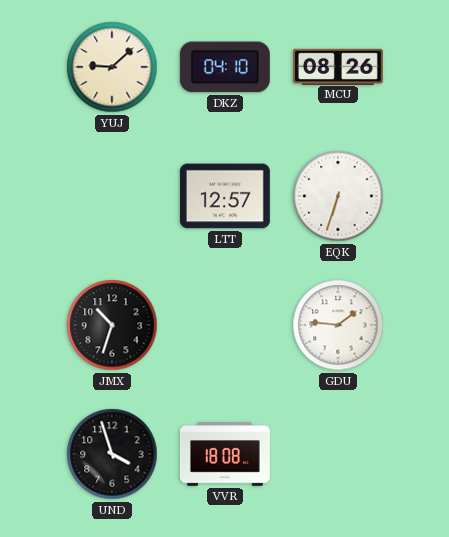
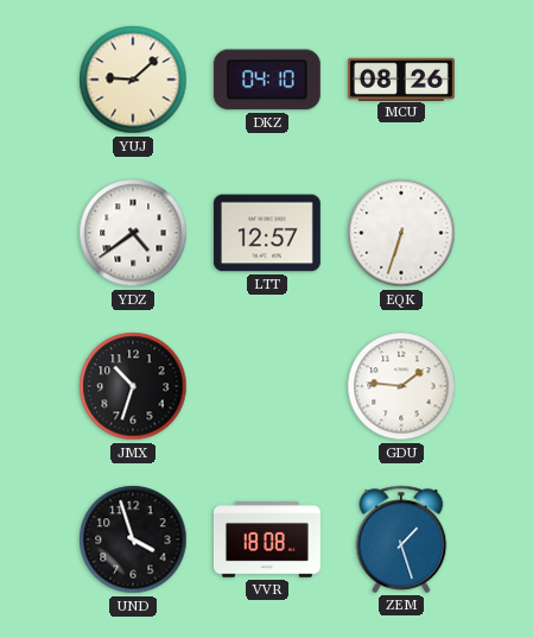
YDZ: none -> 4:39
ZEM: none -> 1:27
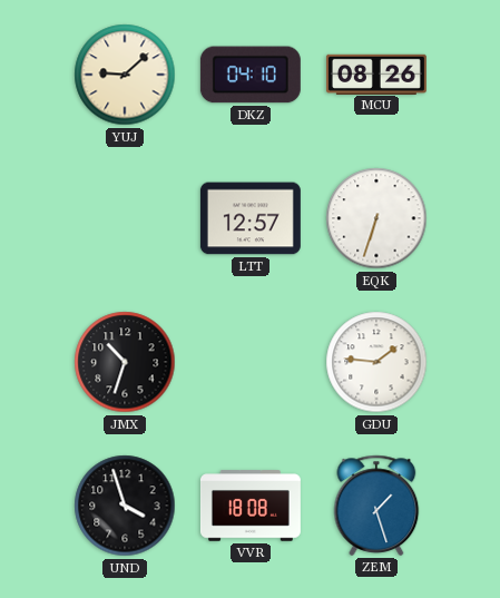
YDZ: 4:39 -> none
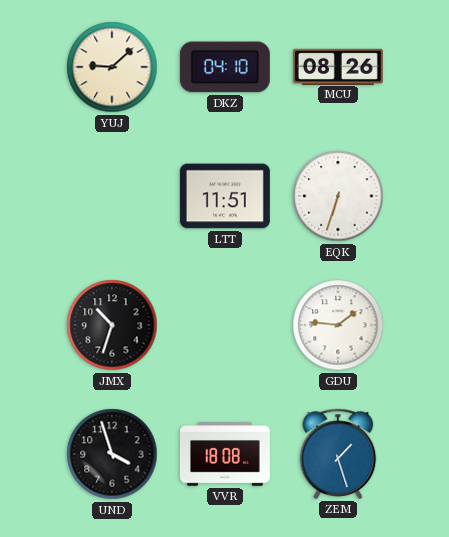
LTT: 12:57 -> 11:51
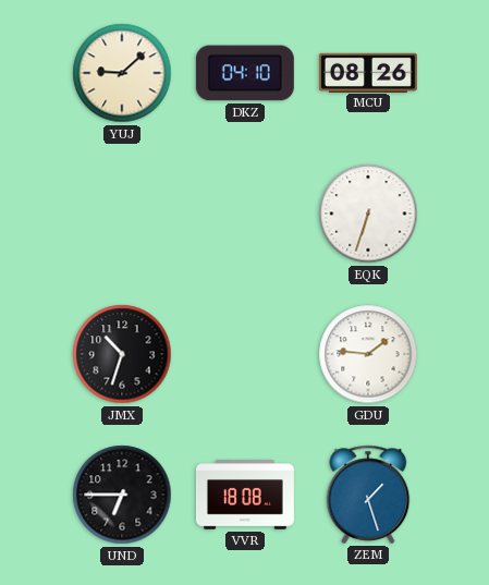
LTT: 11:51 -> none
UND: 3:57 -> 6:45
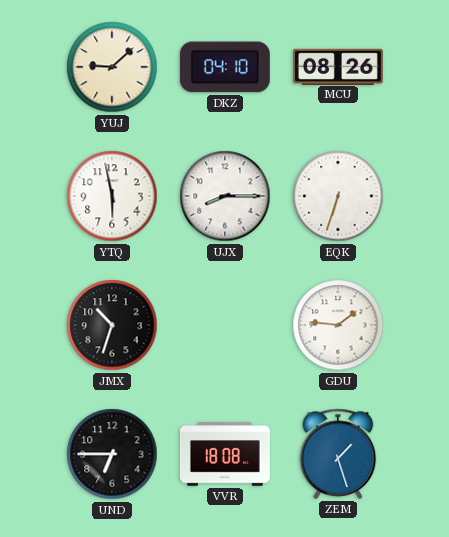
YTQ: none -> 5:58
UJX: none -> 8:15
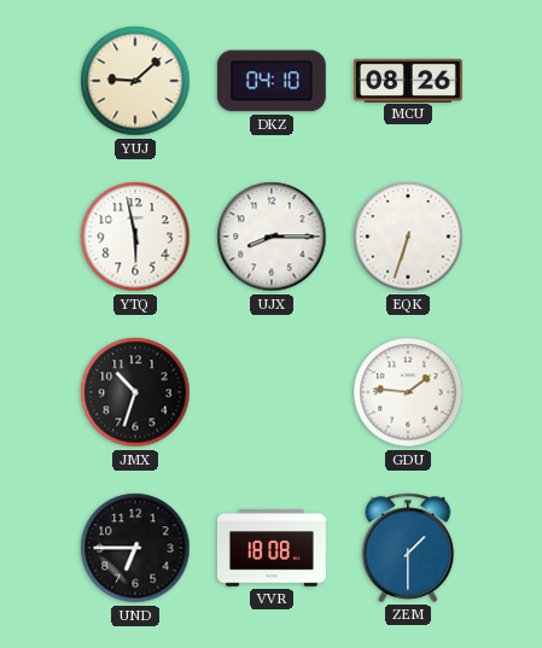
ZEM: 1:27 -> 1:30
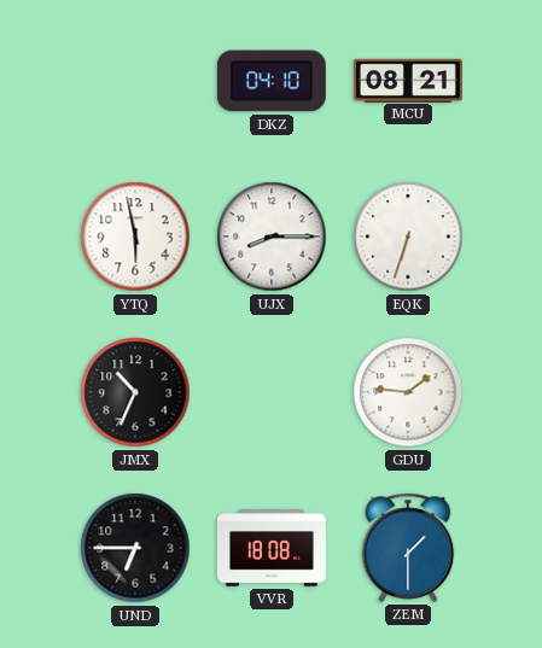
YUJ: 9:08 -> none
MCU: 08:26 -> 08:21
JMX: 10:33 -> 10:34
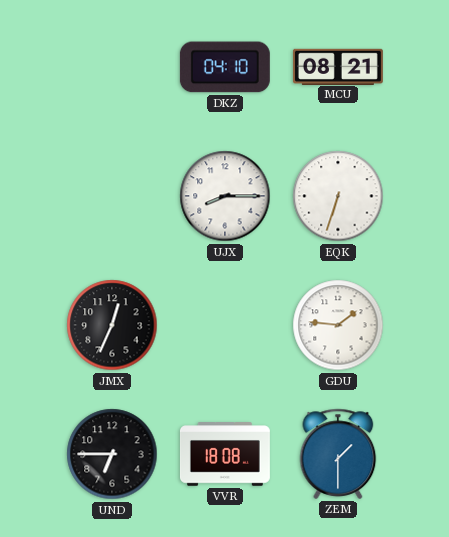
YTQ: 5:58 -> none
JMX: 10:34 -> 12:34
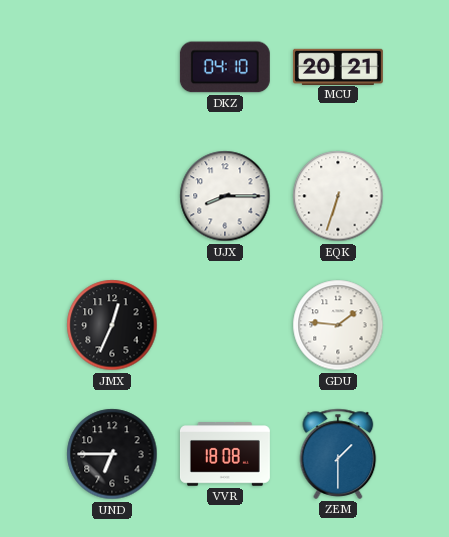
MCU: 08:21 -> 20:21
